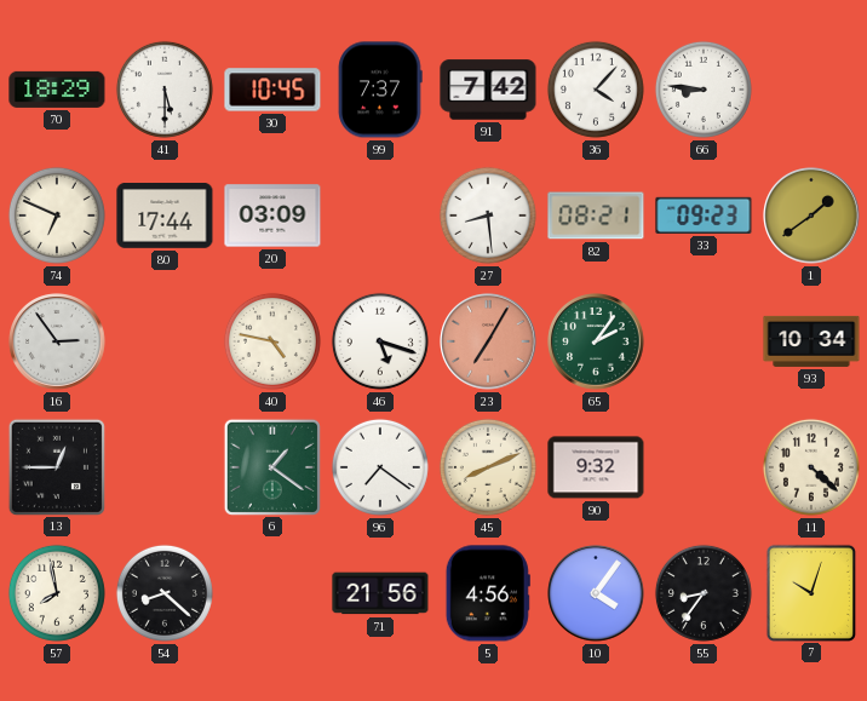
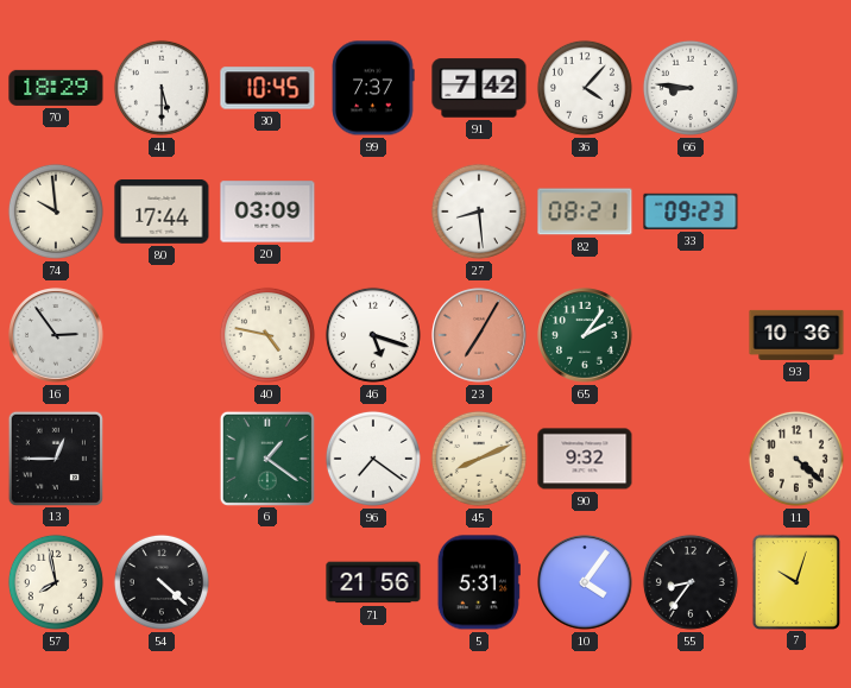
74: 6:49 -> 9:59
1: 1:39 -> none
93: 10:34 -> 10:36
54: 8:22 -> 4:22
5: 4:56 -> 5:31
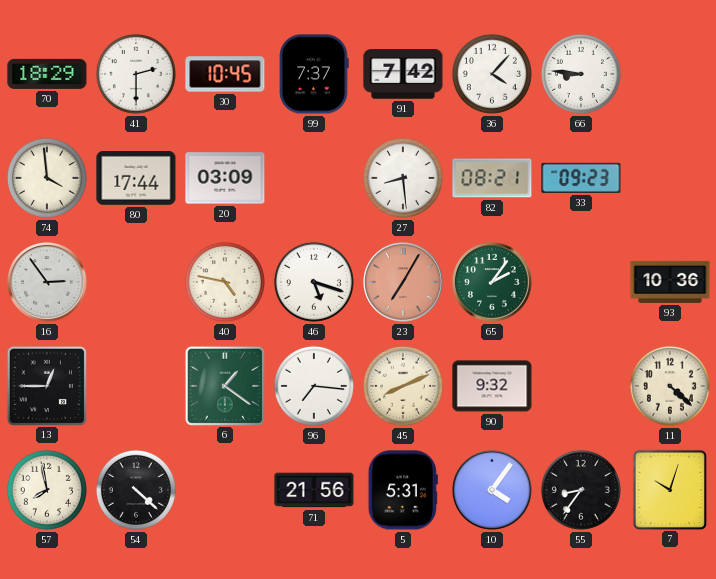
41: 5:30 -> 2:30
74: 9:59 -> 3:59
96: 7:21 -> 7:16
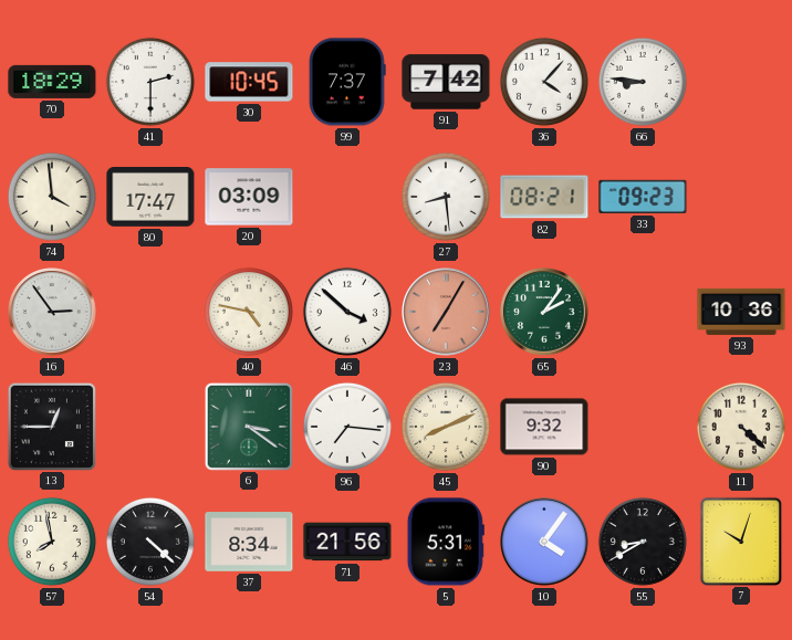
80: 17:44 -> 17:47
46: 5:18 -> 3:52
6: 1:21 -> 3:21
37: none -> 8:34
55: 8:36 -> 8:40
